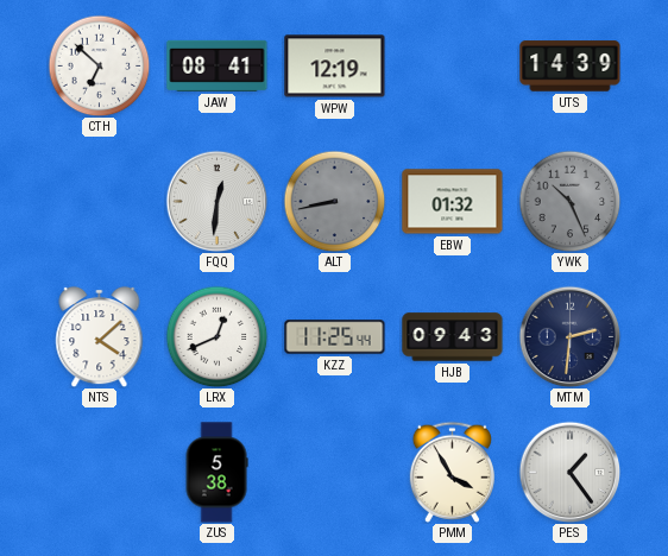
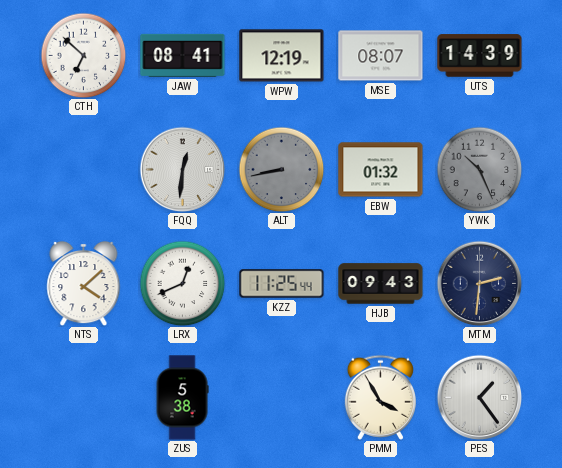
MSE: none -> 08:07
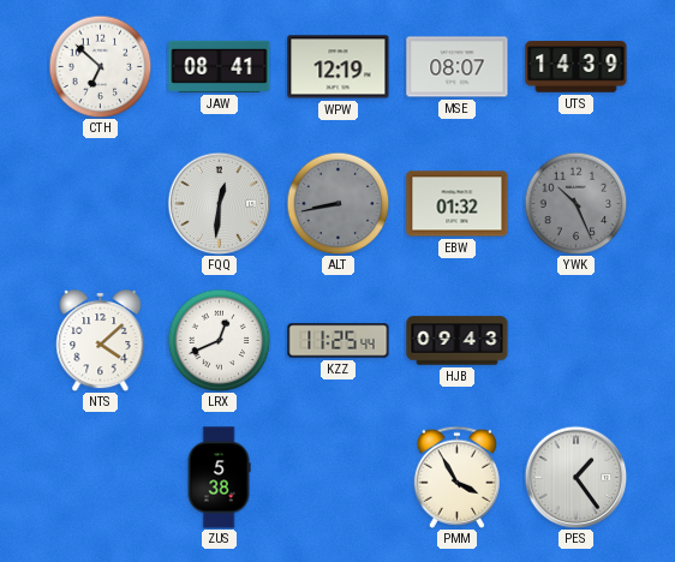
MTM: 2:31 -> none
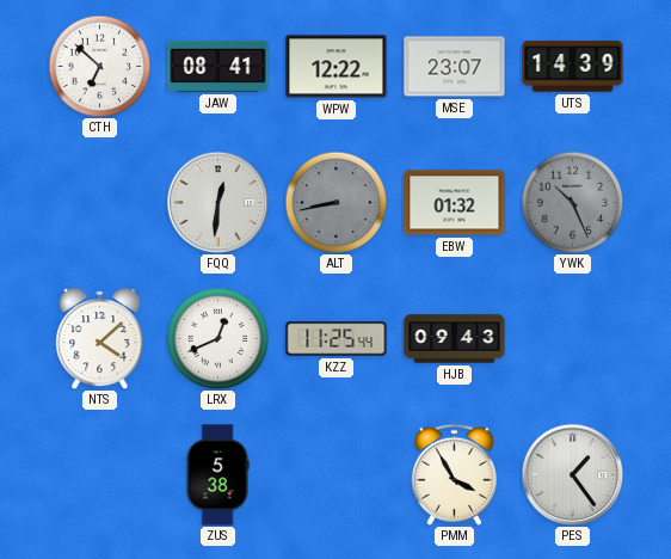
WPW: 12:19 -> 12:22
MSE: 08:07 -> 23:07
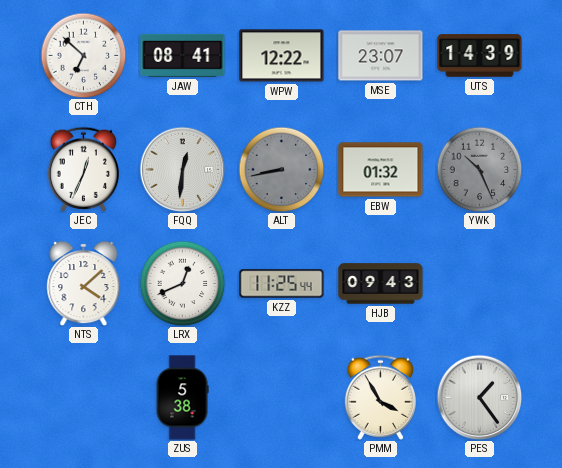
JEC: none -> 12:34
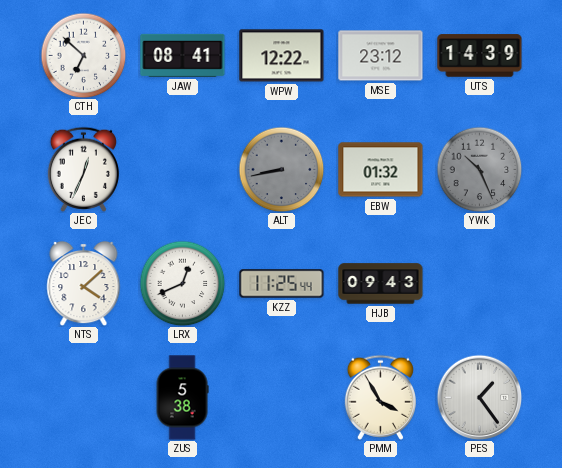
MSE: 23:07 -> 23:12
FQQ: 12:31 -> none
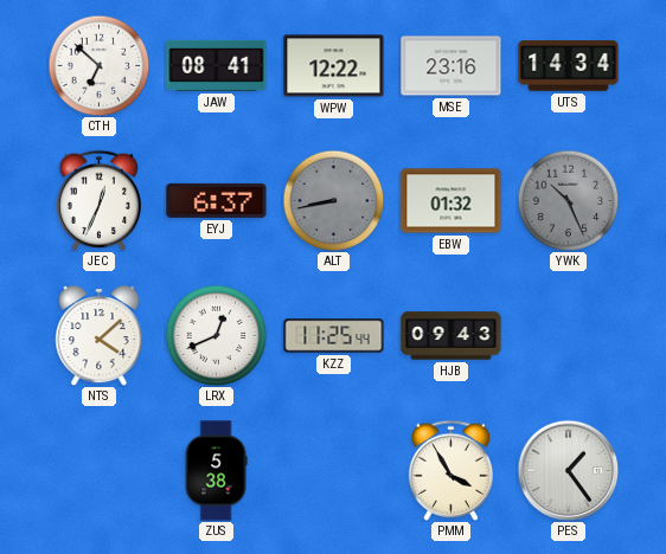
MSE: 23:12 -> 23:16
UTS: 14:39 -> 14:34
EYJ: none -> 6:37
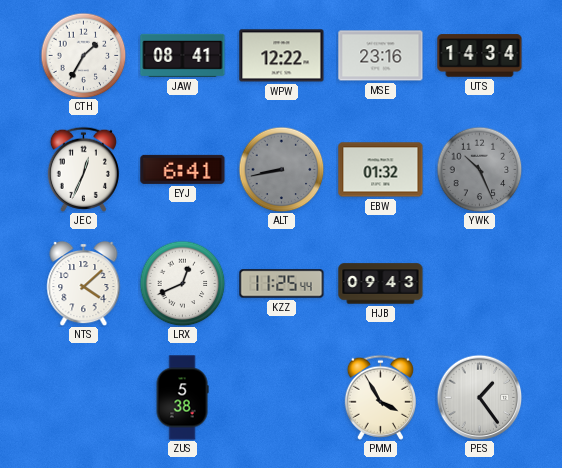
CTH: 6:52 -> 1:35
EYJ: 6:37 -> 6:41
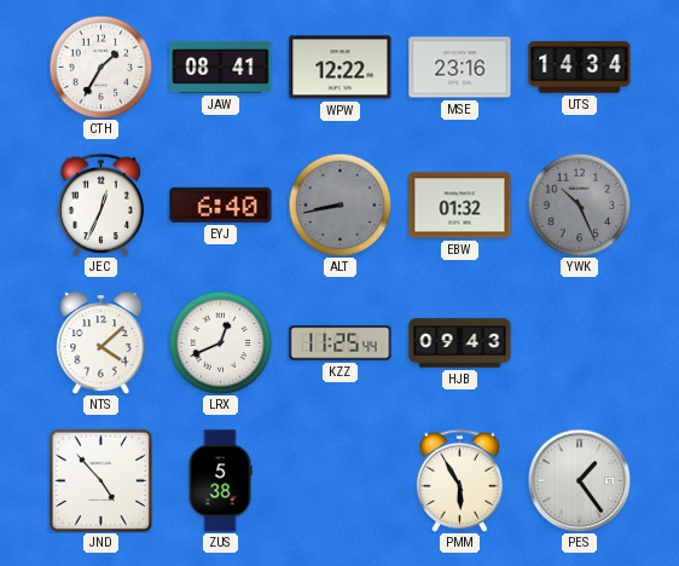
EYJ: 6:41 -> 6:40
JND: none -> 4:53
PMM: 3:55 -> 5:55
